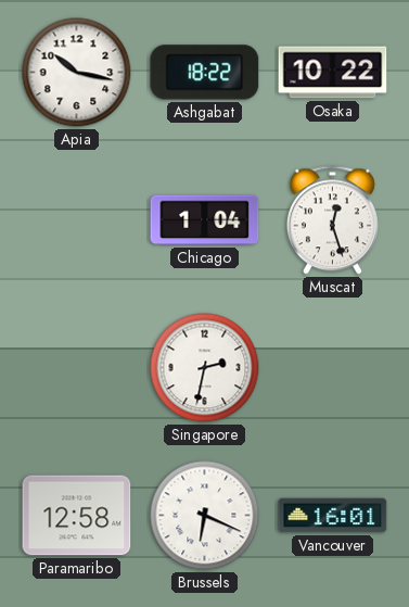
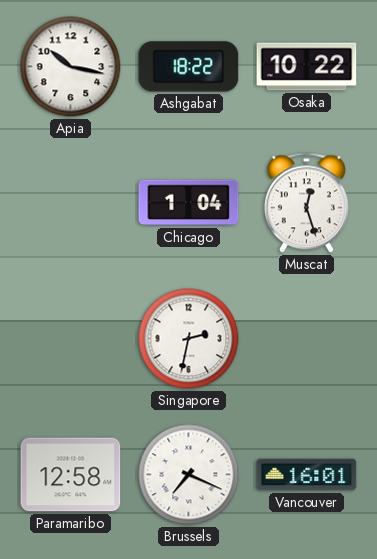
Brussels: 6:19 -> 7:19
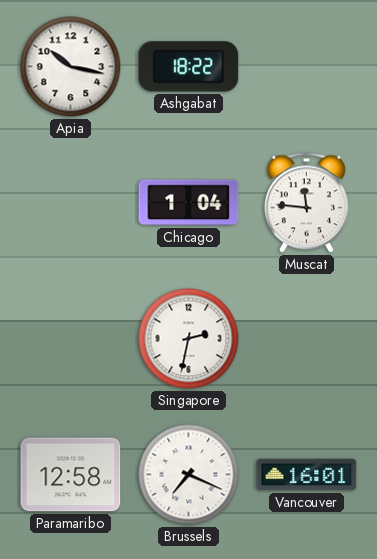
Osaka: 10:22 -> none
Muscat: 12:27 -> 11:46
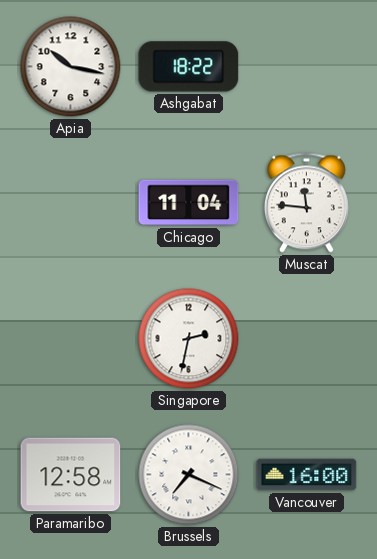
Chicago: 1:04 -> 11:04
Vancouver: 16:01 -> 16:00
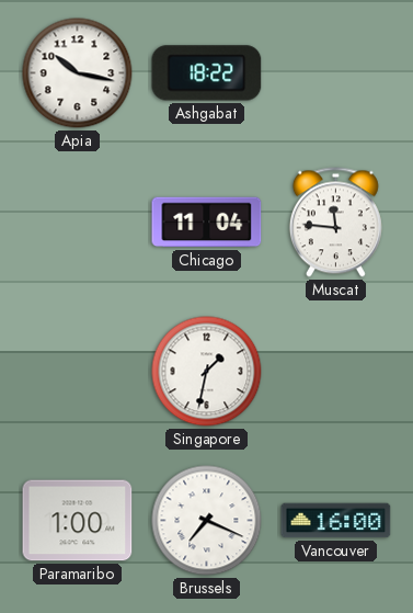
Singapore: 2:32 -> 1:32
Paramaribo: 12:58 -> 1:00
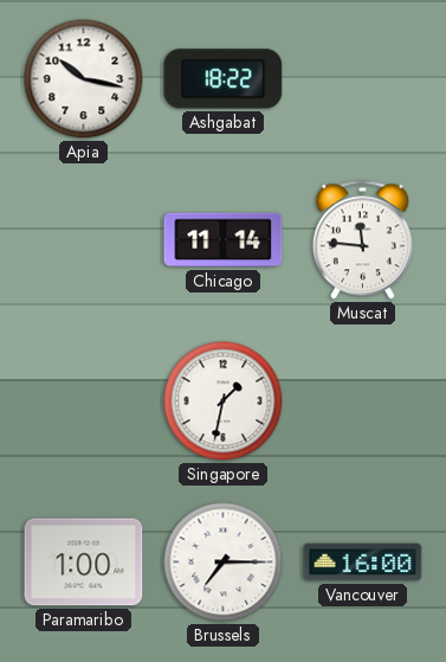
Chicago: 11:04 -> 11:14
Brussels: 7:19 -> 7:15
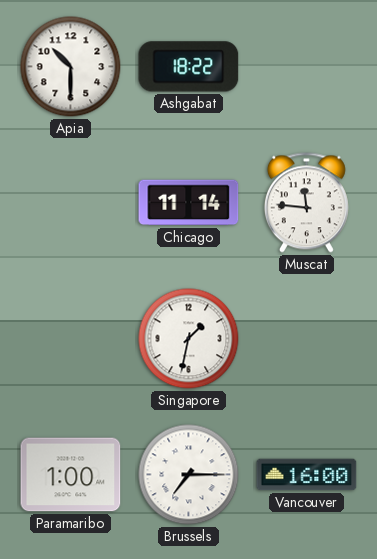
Apia: 10:17 -> 10:30
